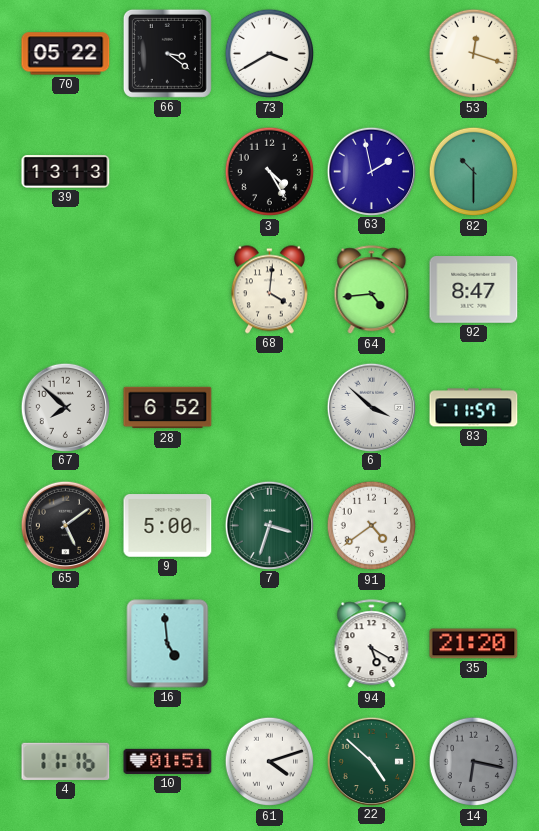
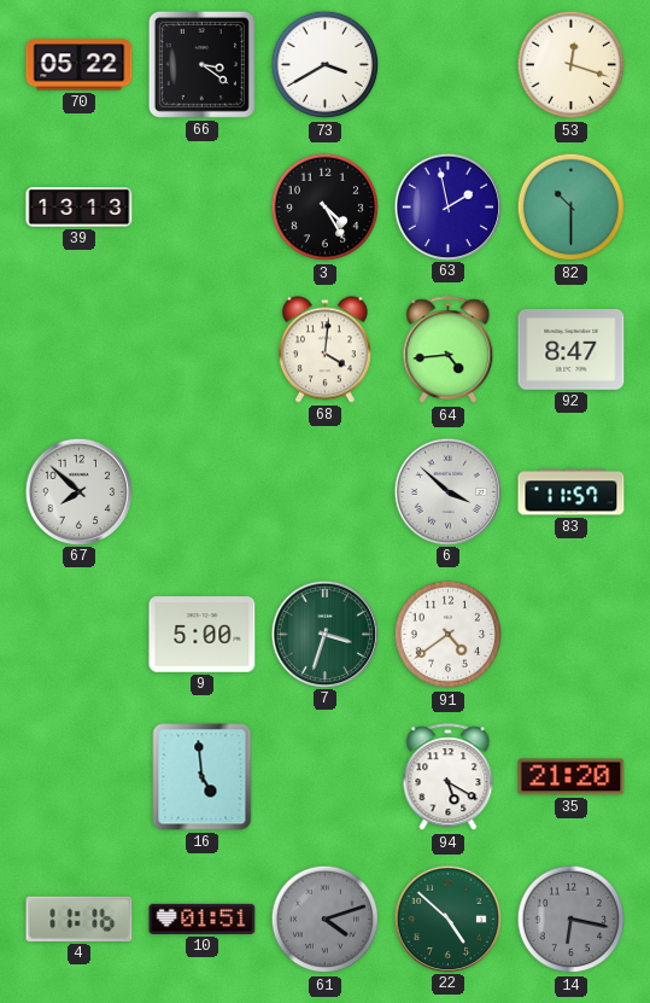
28: 6:52 -> none
65: 5:09 -> none
61 dial: white -> grey
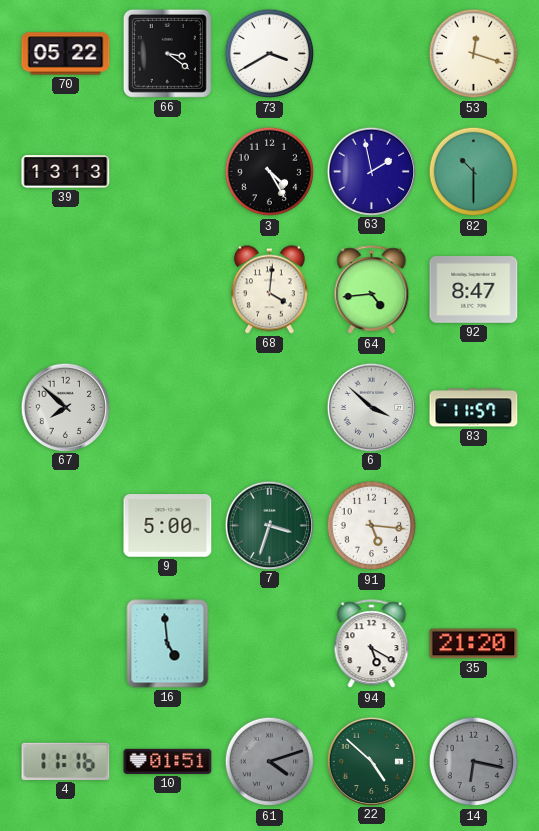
91: 4:39 -> 5:16
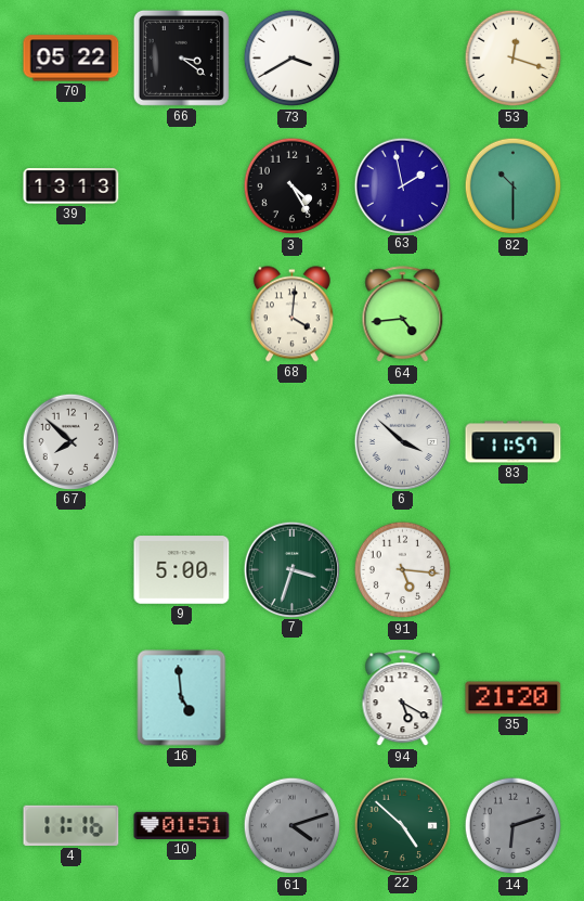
92: 8:47 -> none
14: 6:17 -> 6:12
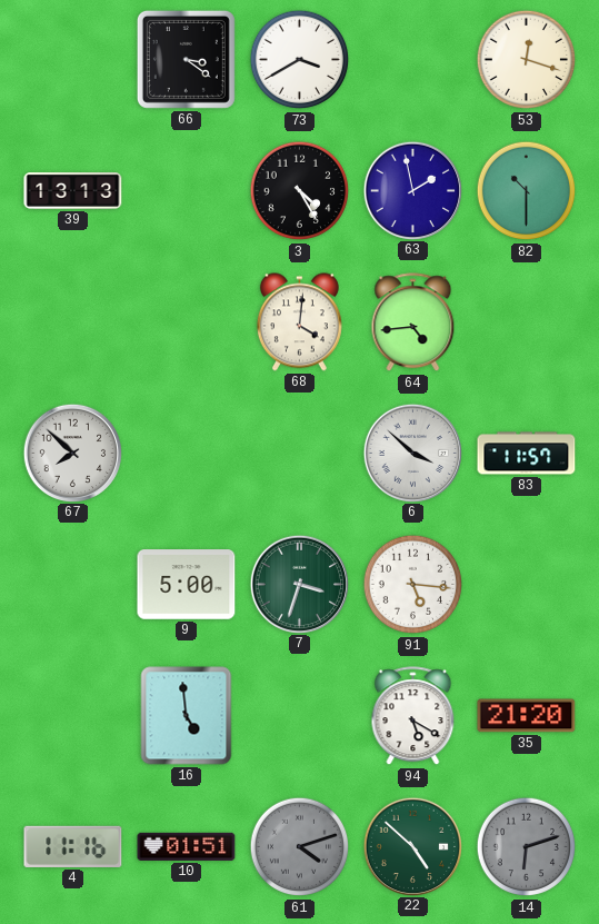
70: 05:22 -> none
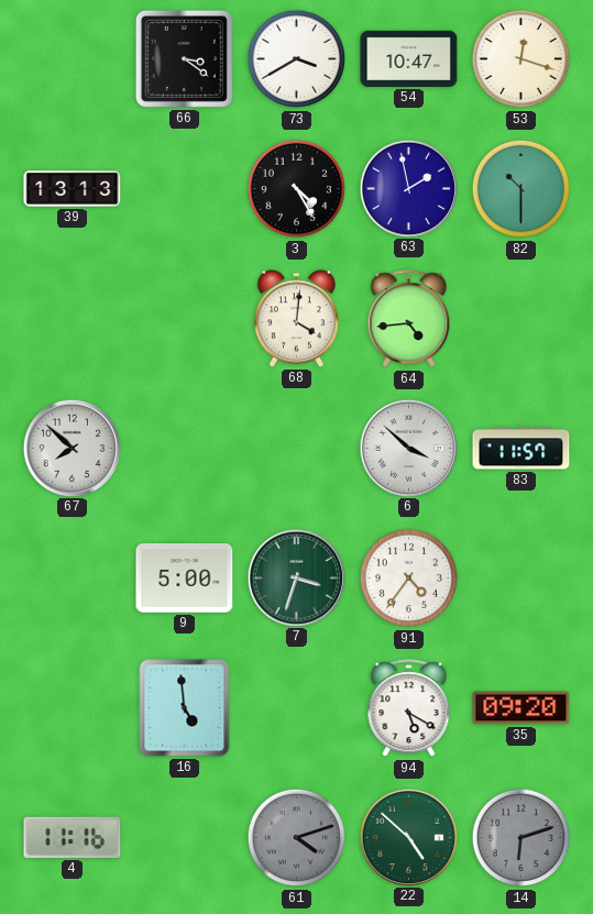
54: none -> 10:47
91: 5:16 -> 4:36
35: 21:20 -> 09:20
10: 01:51 -> none
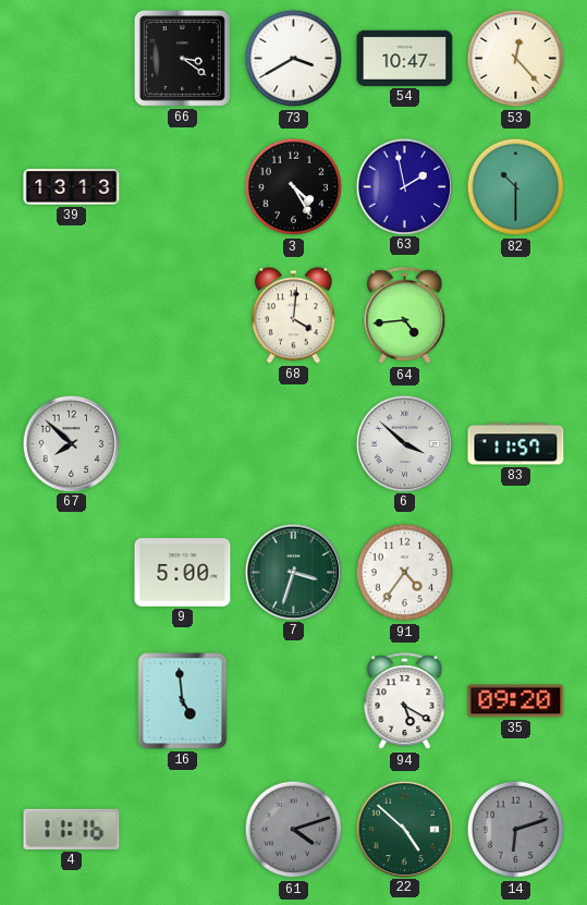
53: 12:18 -> 12:23
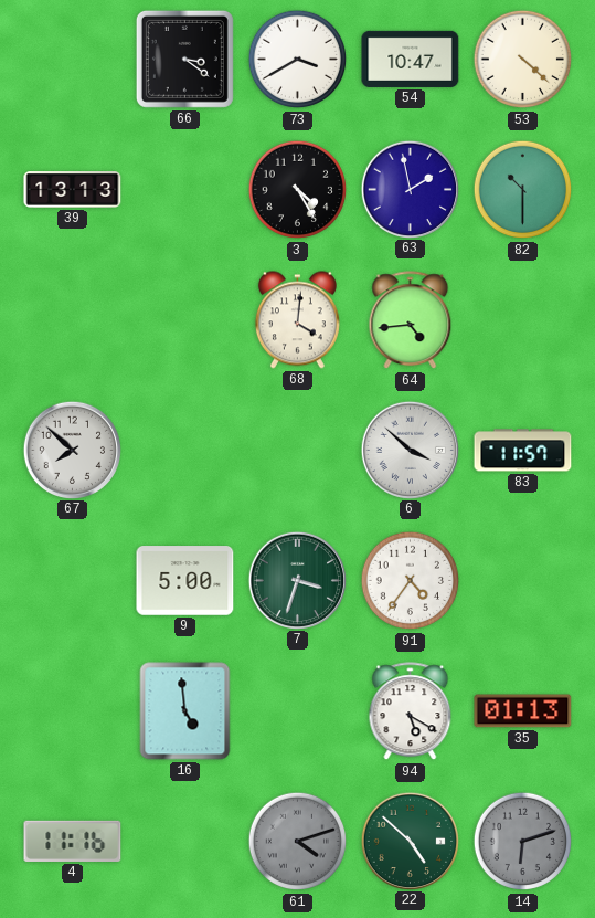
53: 12:23 -> 4:22
35: 09:20 -> 01:13
